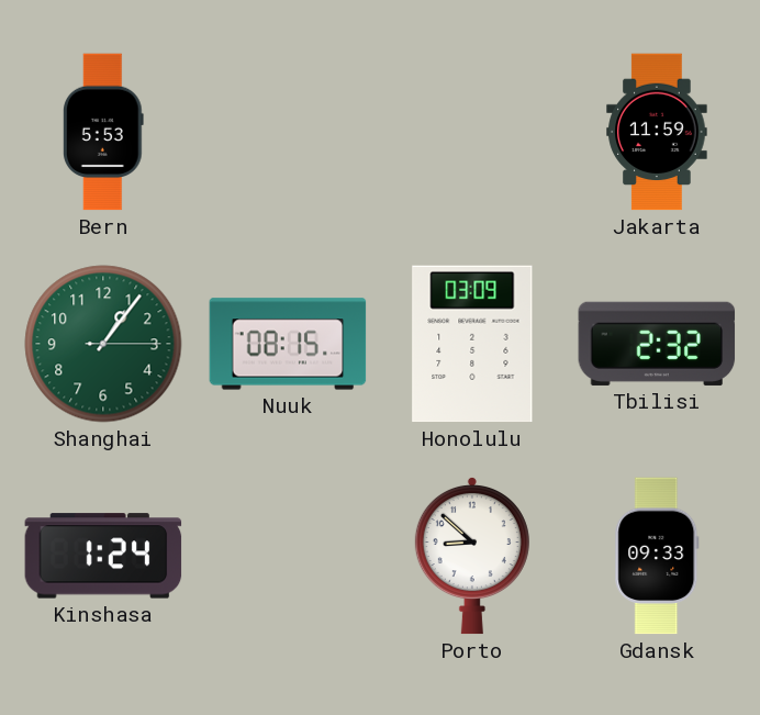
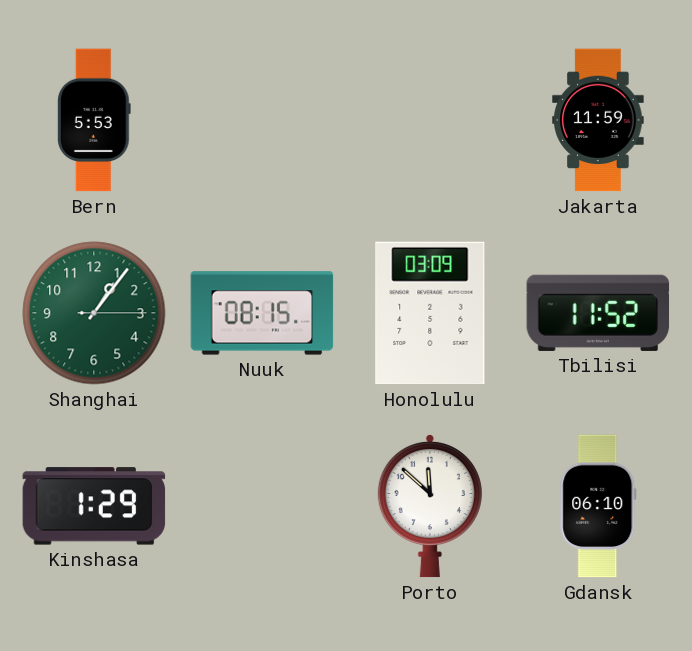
Tbilisi: 2:32 -> 11:52
Kinshasa: 1:24 -> 1:29
Porto: 8:52 -> 11:52
Gdansk: 09:33 -> 06:10
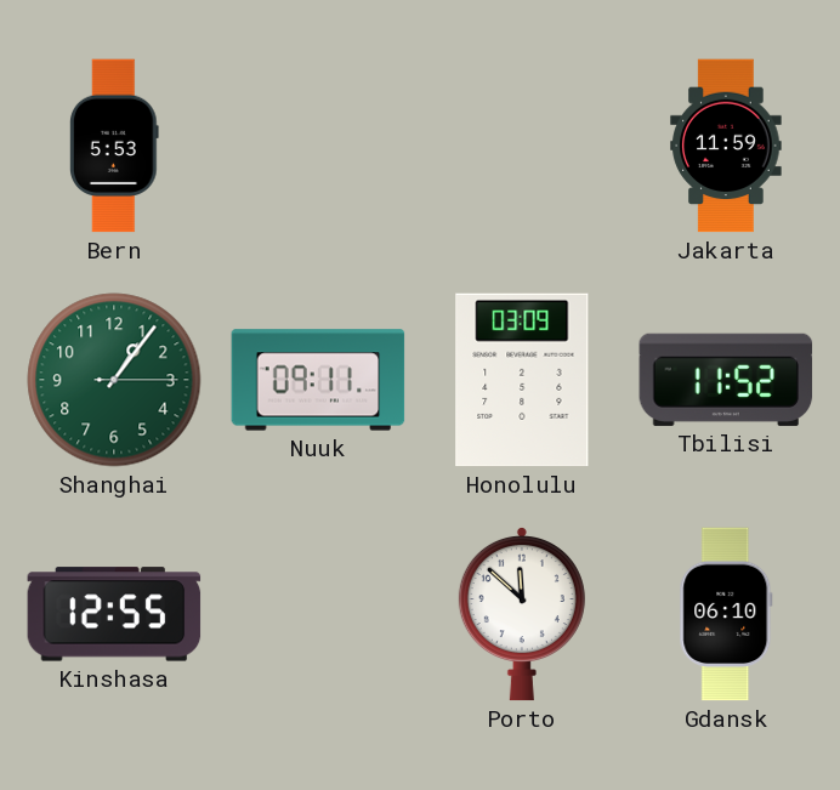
Nuuk: 08:15 -> 09:11
Kinshasa: 1:29 -> 12:55
